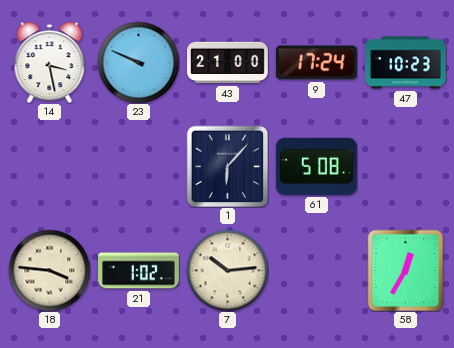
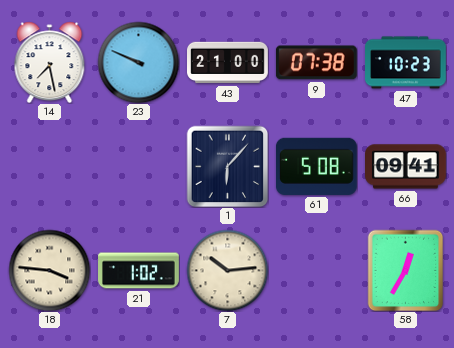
14: 3:28 -> 7:28
9: 17:24 -> 07:38
66: none -> 09:41
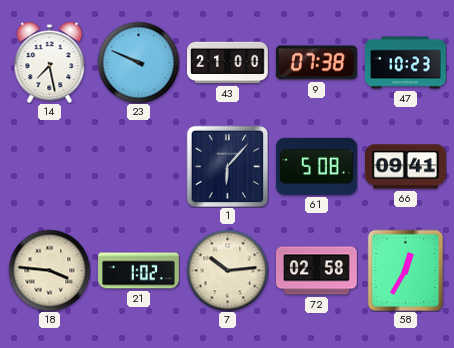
72: none -> 02:58
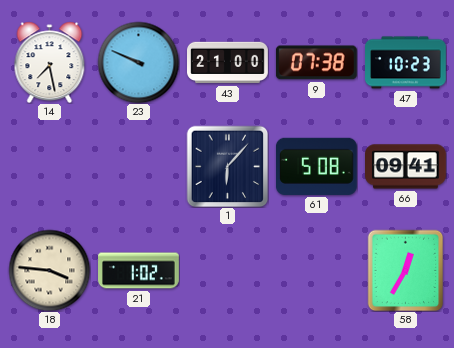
7: 10:14 -> none
72: 02:58 -> none
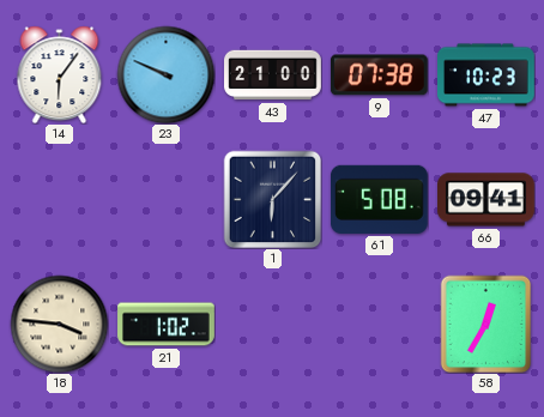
14: 7:28 -> 6:06
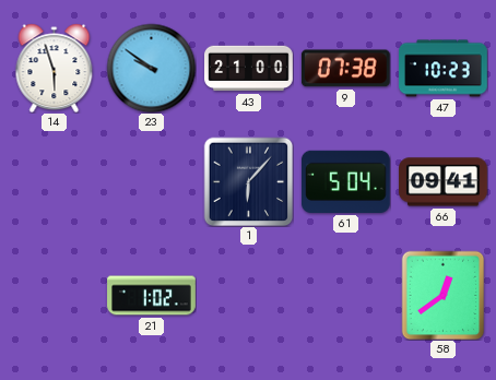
14: 6:06 -> 5:57
23: 9:49 -> 9:51
61: 5:08 -> 5:04
18: 3:46 -> none
58: 12:35 -> 12:39
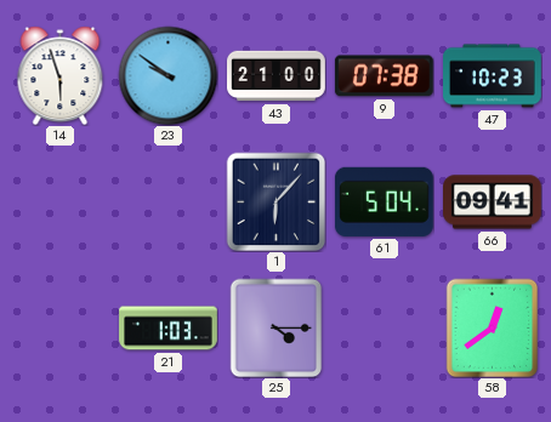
21: 1:02 -> 1:03
25: none -> 4:15
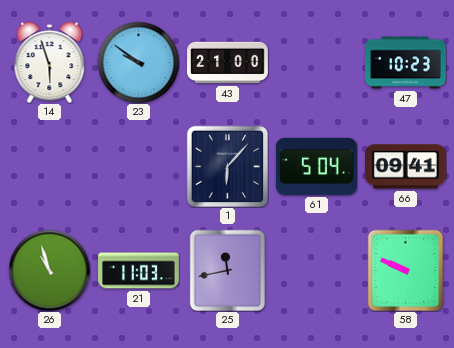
9: 07:38 -> none
26: none -> 10:57
21: 1:03 -> 11:03
25: 4:15 -> 11:43
58: 12:39 -> 9:49
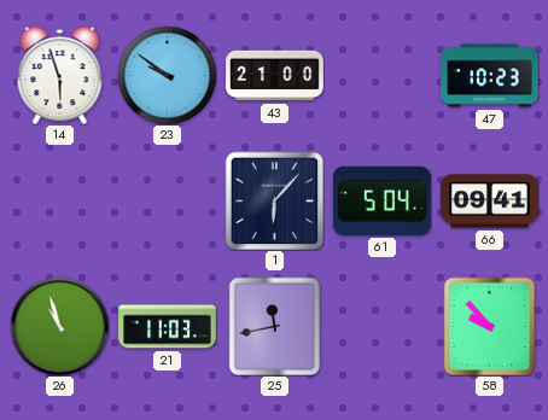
58: 9:49 -> 9:53
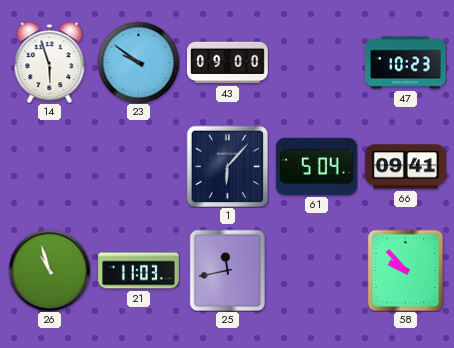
43: 21:00 -> 09:00
